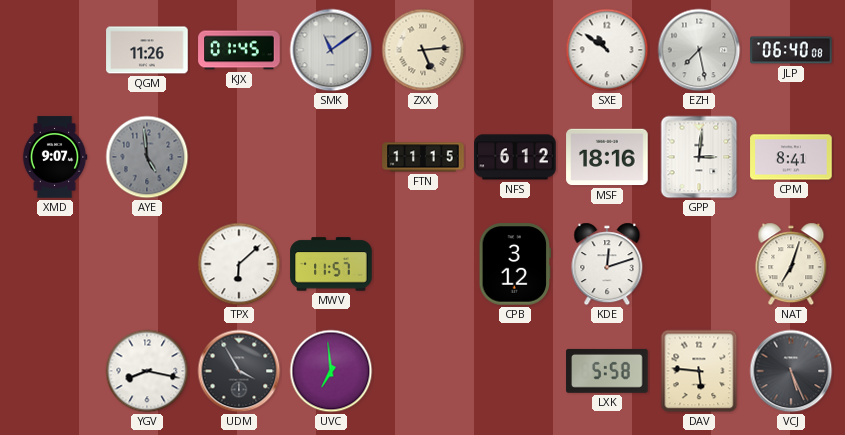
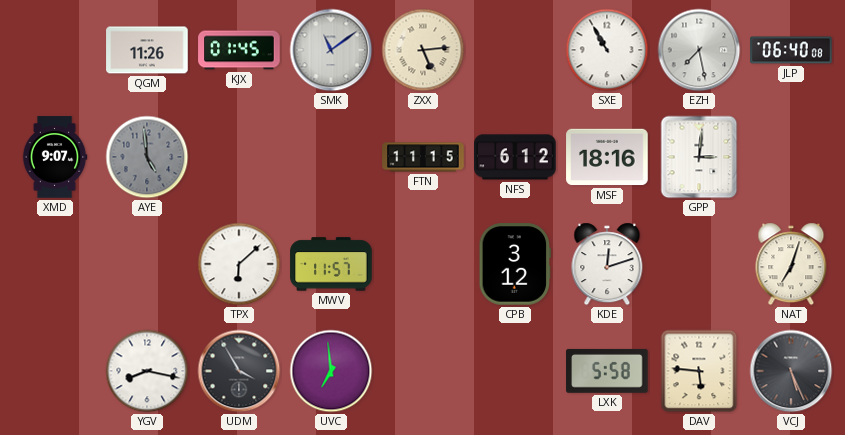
SXE: 10:51 -> 10:55
CPM: 8:41 -> none
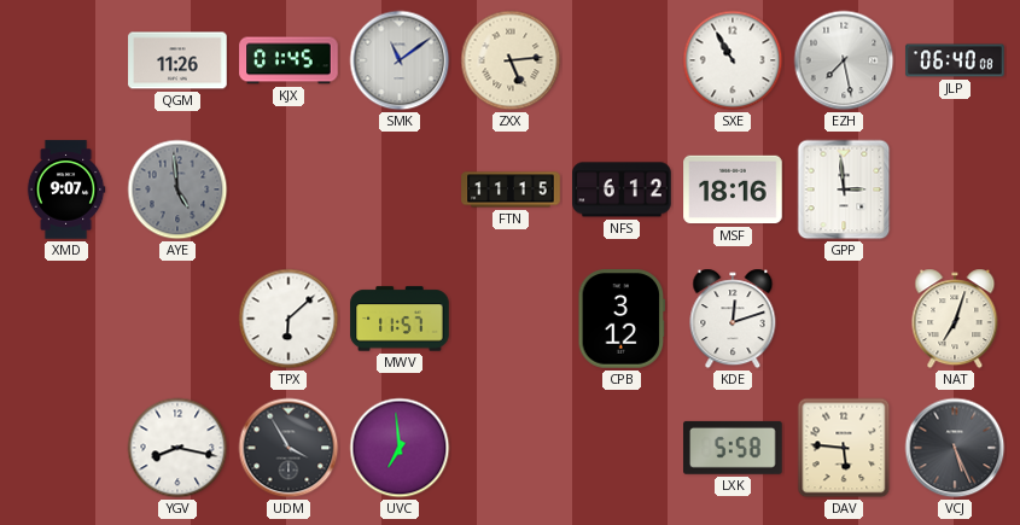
GPP: 3:01 -> 2:59
